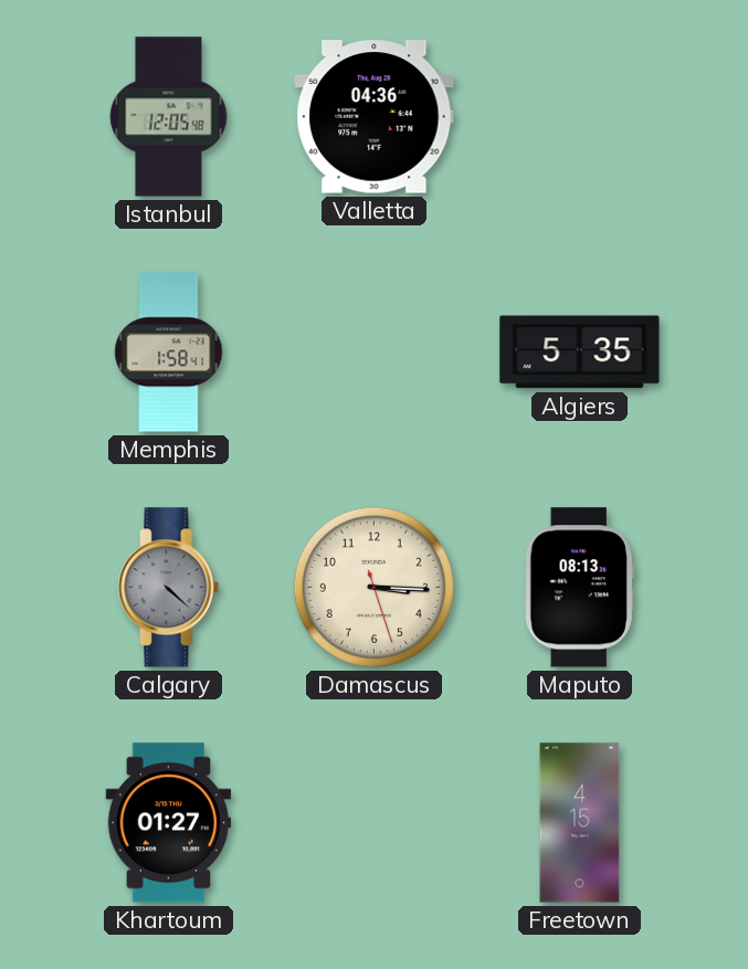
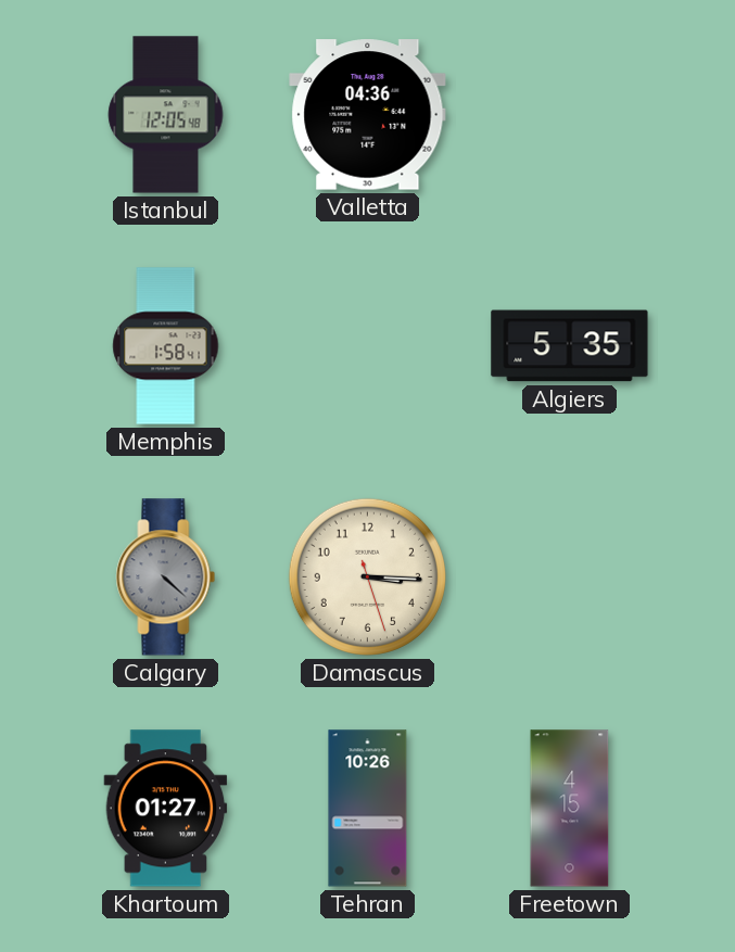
Maputo: 08:13 -> none
Tehran: none -> 10:26
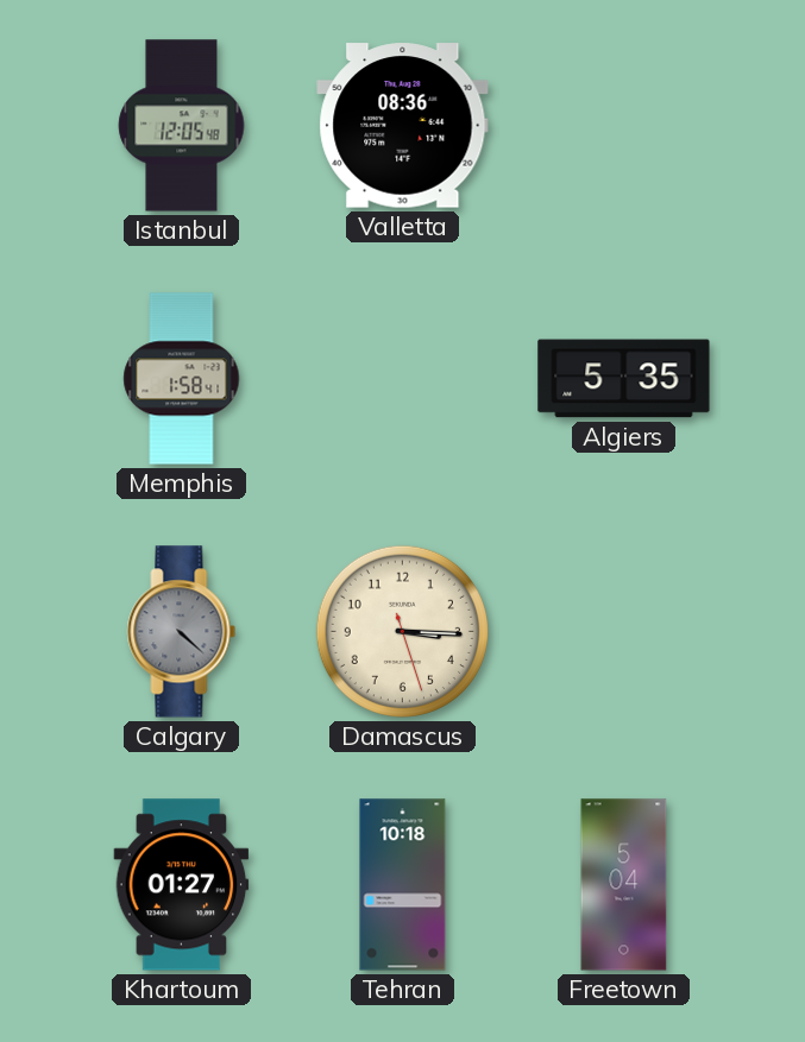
Valletta: 04:36 -> 08:36
Tehran: 10:26 -> 10:18
Freetown: 4:15 -> 5:04
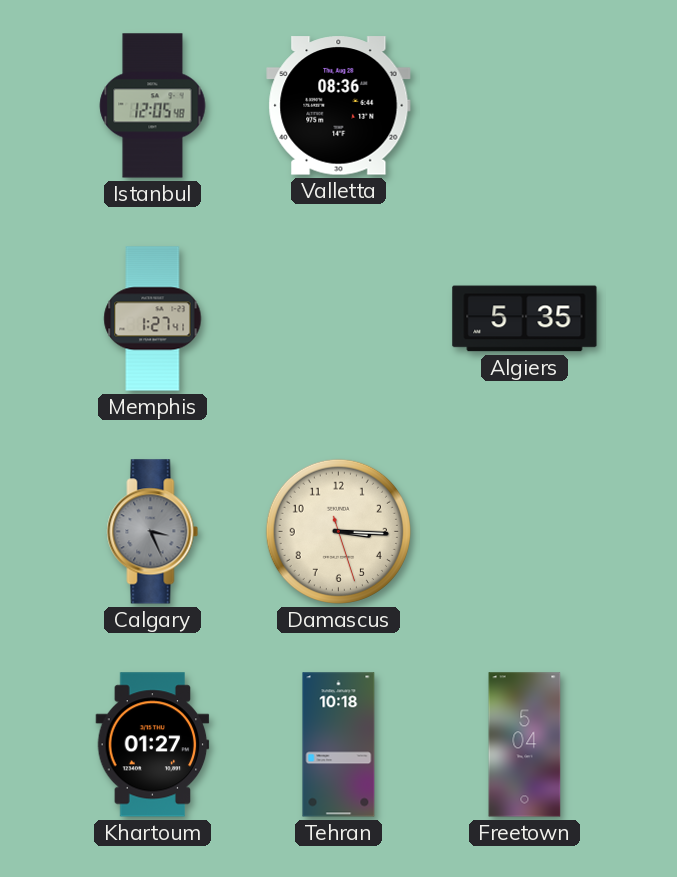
Memphis: 1:58 -> 1:27
Calgary: 4:22 -> 3:26
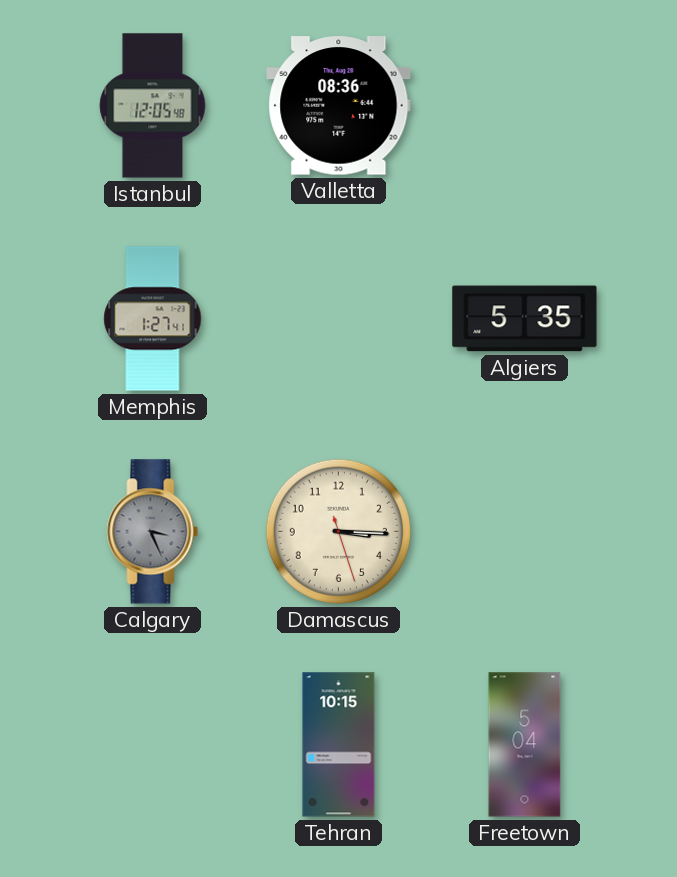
Khartoum: 01:27 -> none
Tehran: 10:18 -> 10:15
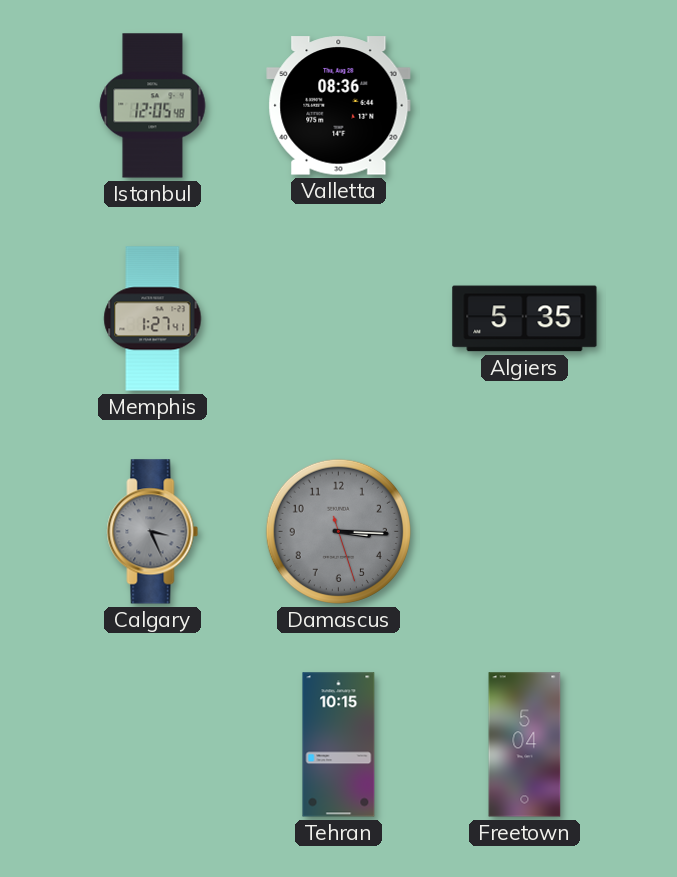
Damascus dial: cream -> grey
